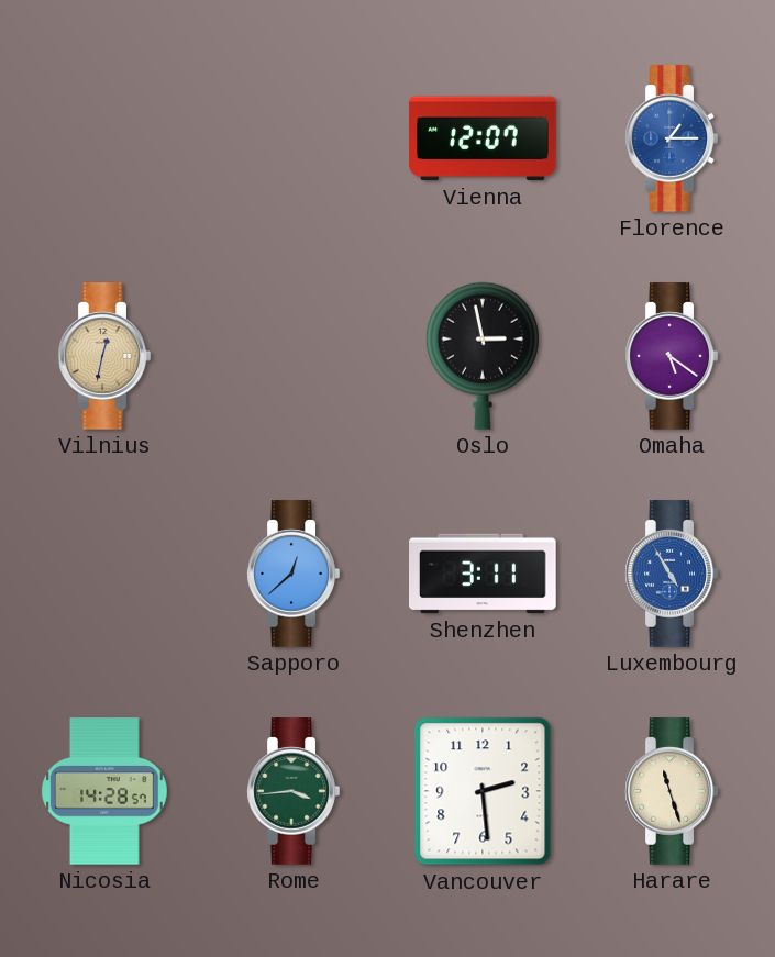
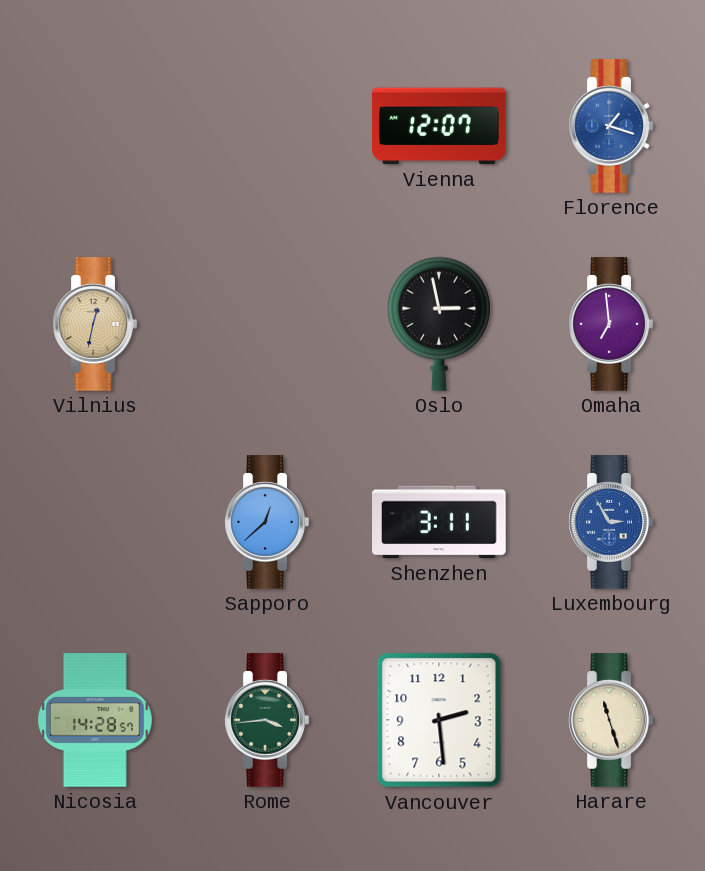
Florence: 1:15 -> 1:18
Omaha: 5:21 -> 6:59
Luxembourg: 4:55 -> 2:55
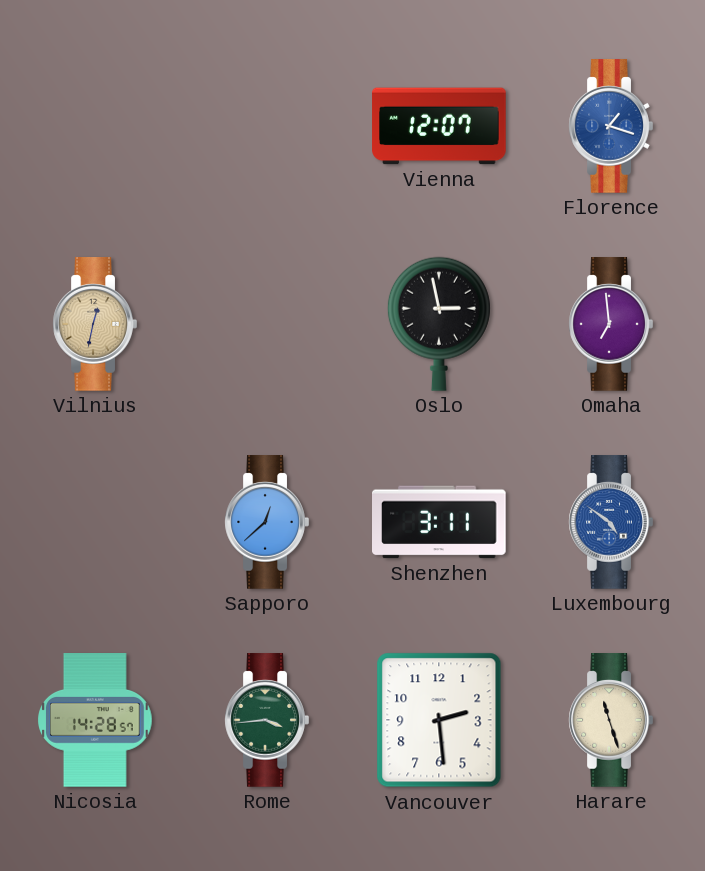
Luxembourg: 2:55 -> 4:51
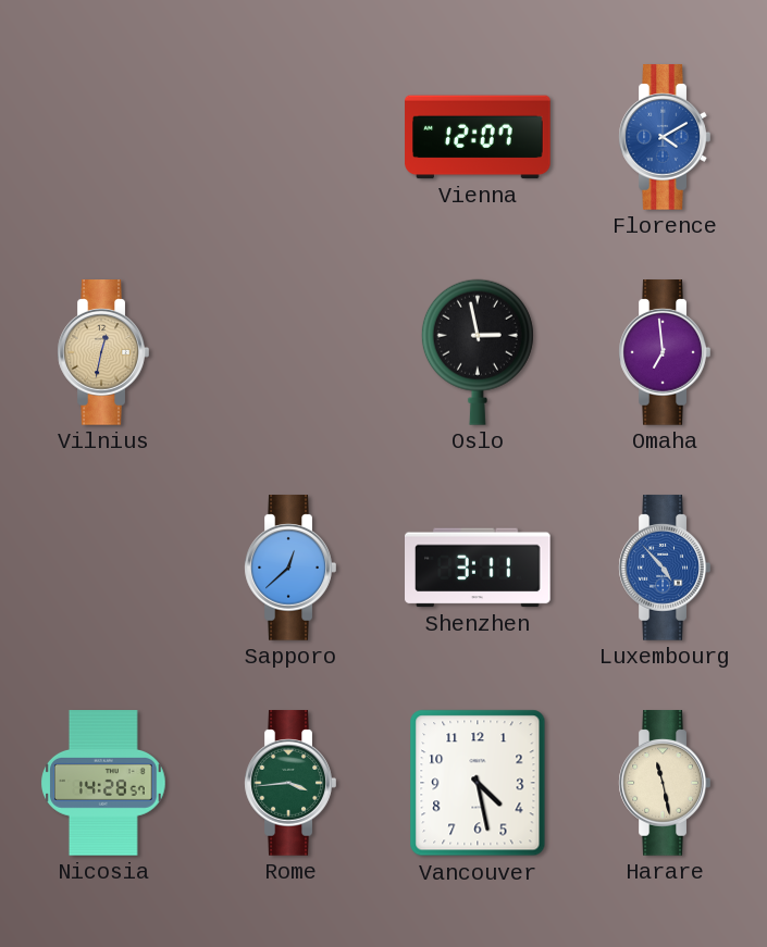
Florence: 1:18 -> 4:10
Luxembourg: 4:51 -> 4:53
Vancouver: 2:29 -> 4:28
Harare: 11:27 -> 11:28
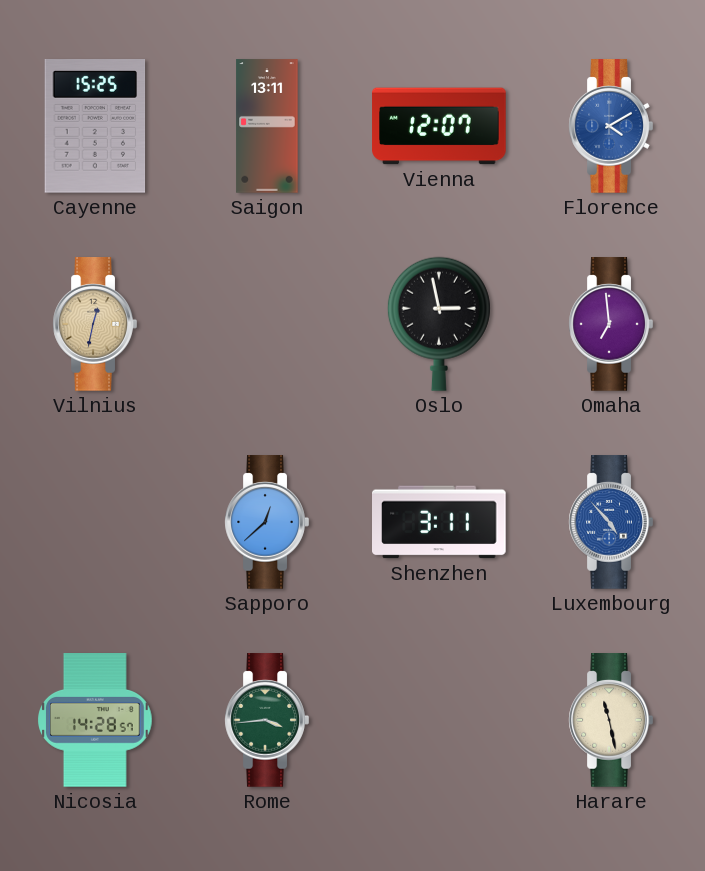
Cayenne: none -> 15:25
Saigon: none -> 13:11
Vancouver: 4:28 -> none
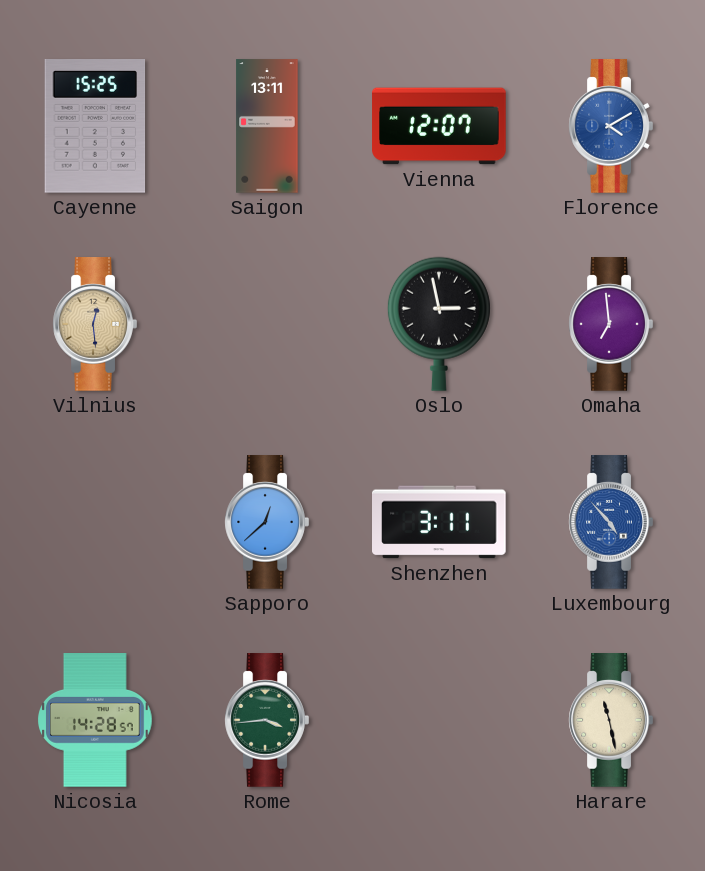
Vilnius: 12:32 -> 12:29
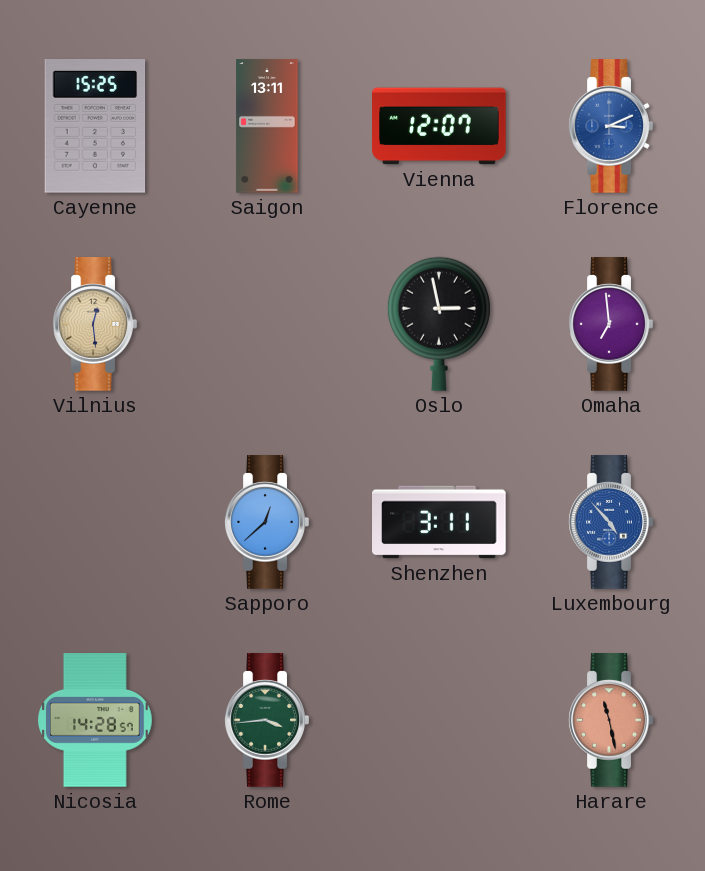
Florence: 4:10 -> 3:11
Harare dial: cream -> salmon
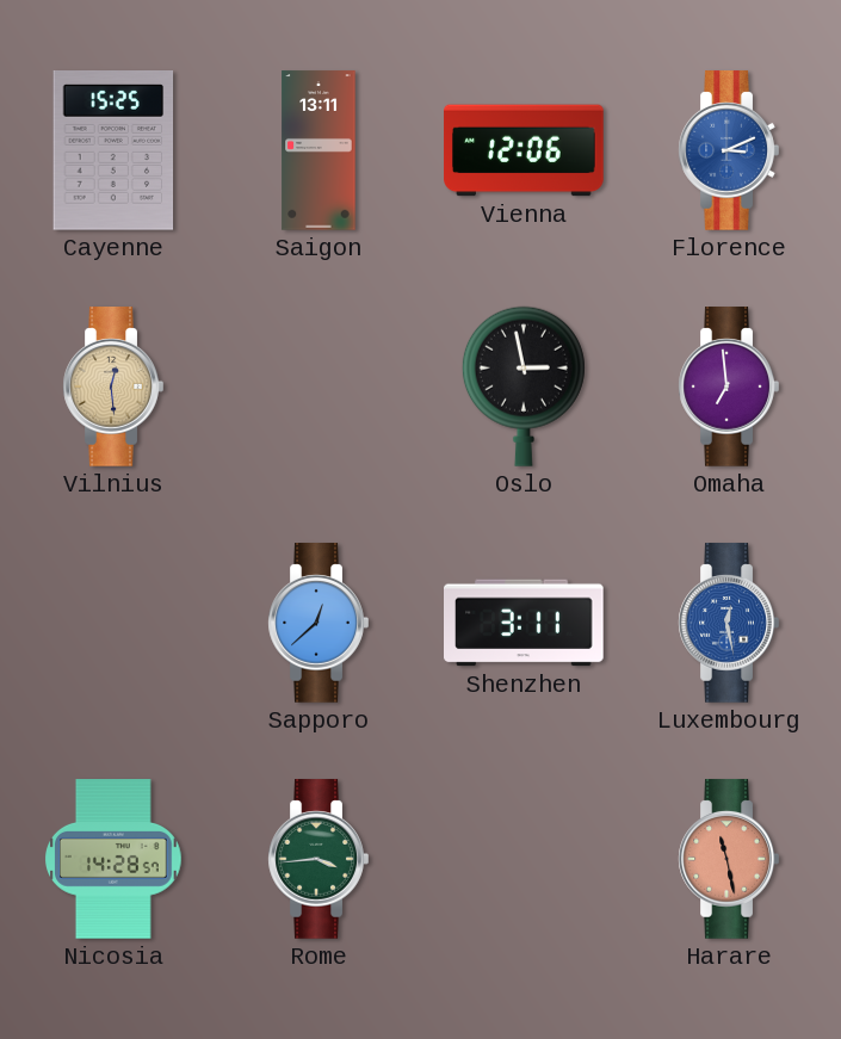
Vienna: 12:07 -> 12:06
Luxembourg: 4:53 -> 12:28
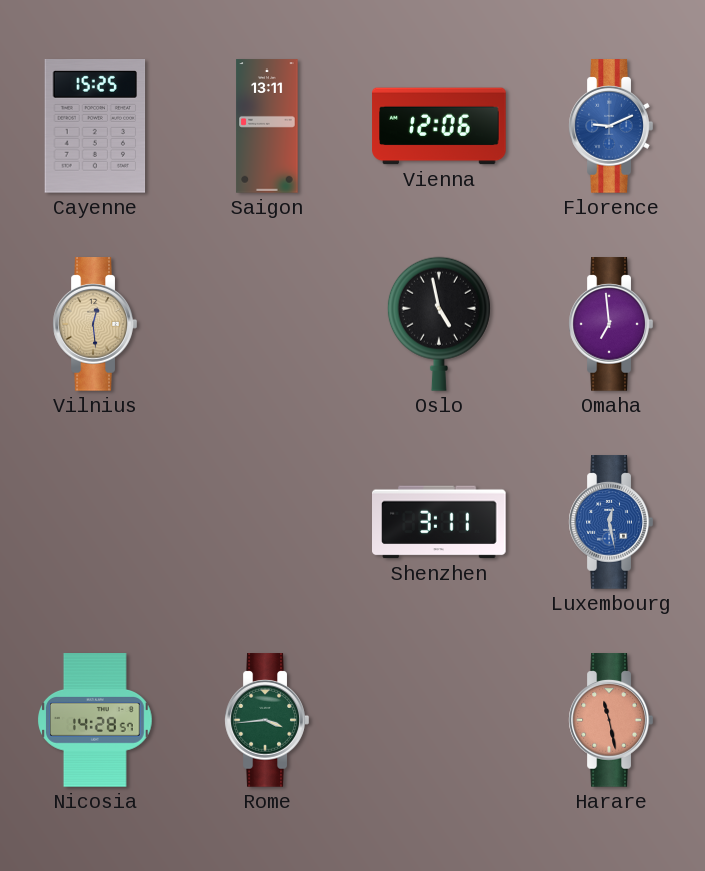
Florence: 3:11 -> 9:11
Oslo: 2:58 -> 4:58
Sapporo: 12:38 -> none
